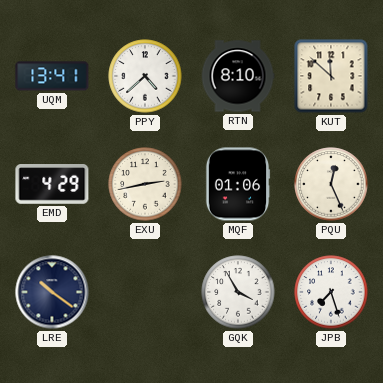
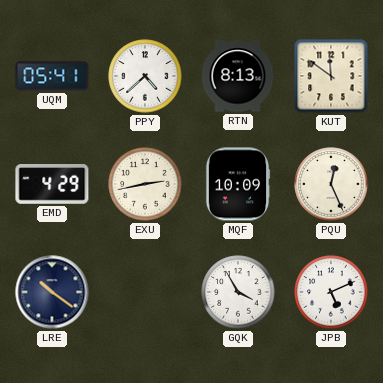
UQM: 13:41 -> 05:41
RTN: 8:10 -> 8:13
KUT: 11:52 -> 11:51
MQF: 01:06 -> 10:09
JPB: 7:27 -> 5:11
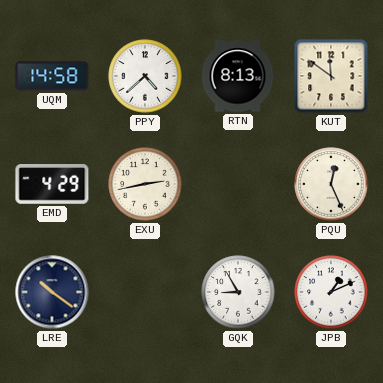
UQM: 05:41 -> 14:58
MQF: 10:09 -> none
GQK: 3:55 -> 8:55
JPB: 5:11 -> 1:11
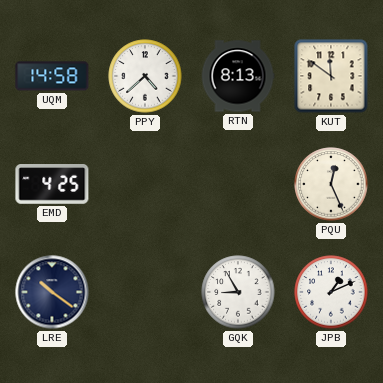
EMD: 4:29 -> 4:25
EXU: 2:43 -> none
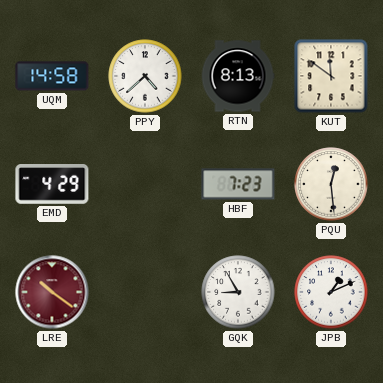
EMD: 4:25 -> 4:29
HBF: none -> 7:23
PQU: 12:26 -> 12:29
LRE dial: navy -> burgundy
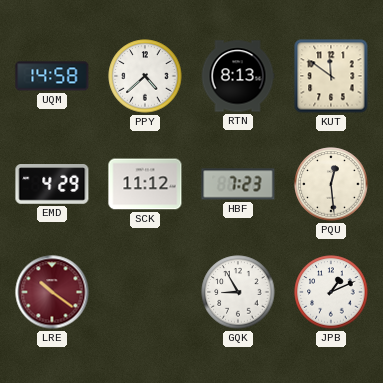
SCK: none -> 11:12
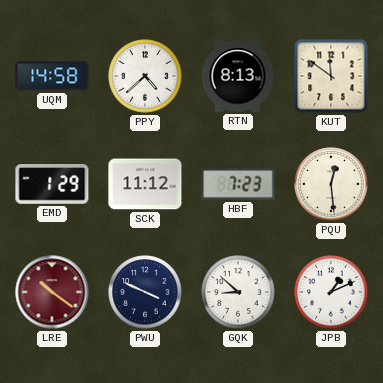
EMD: 4:29 -> 1:29
PWU: none -> 3:49
GQK: 8:55 -> 8:52
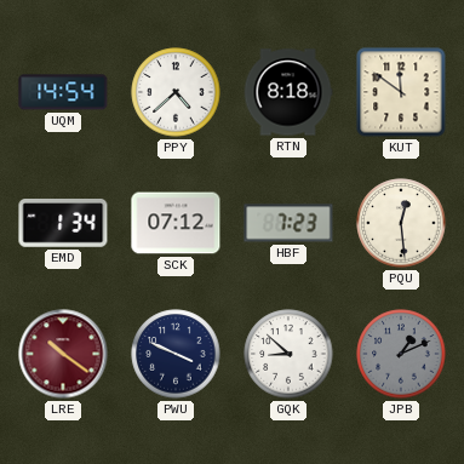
UQM: 14:58 -> 14:54
RTN: 8:13 -> 8:18
EMD: 1:29 -> 1:34
SCK: 11:12 -> 07:12
JPB dial: white -> grey
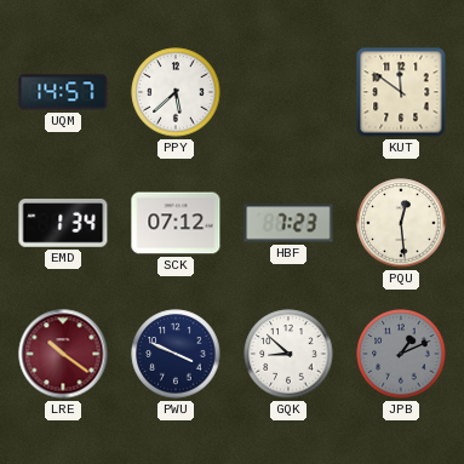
UQM: 14:54 -> 14:57
PPY: 4:38 -> 5:38
RTN: 8:18 -> none
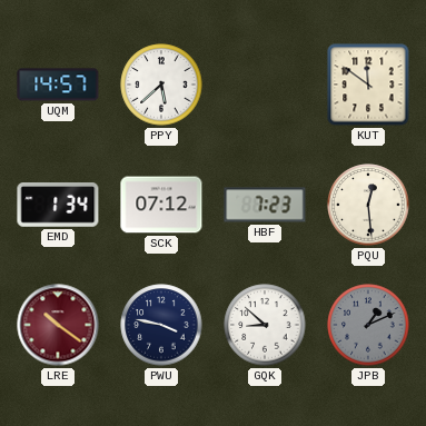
PWU: 3:49 -> 3:47
